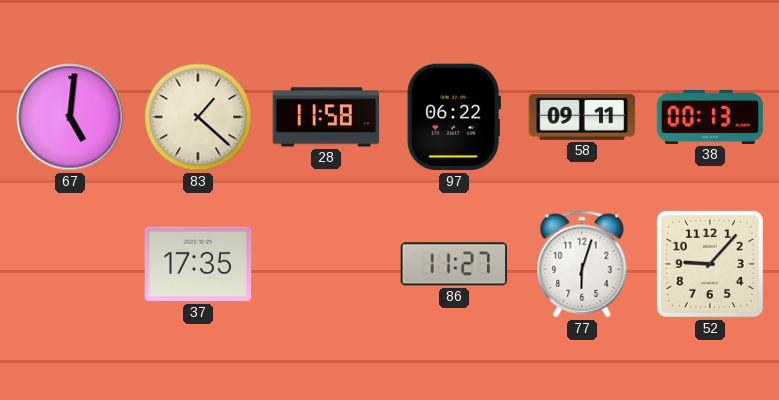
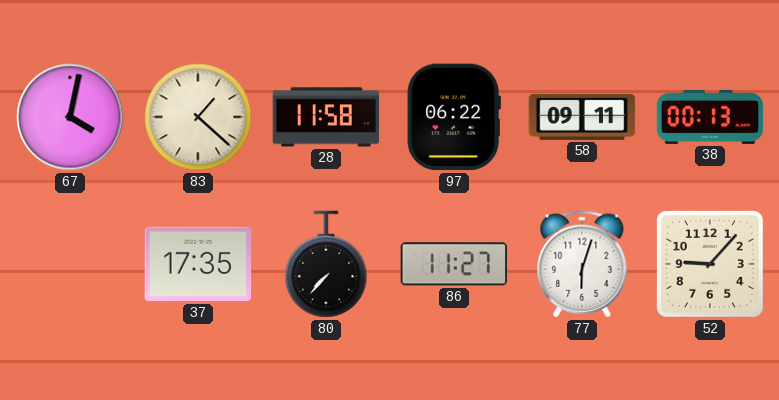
67: 5:01 -> 4:02
80: none -> 7:37
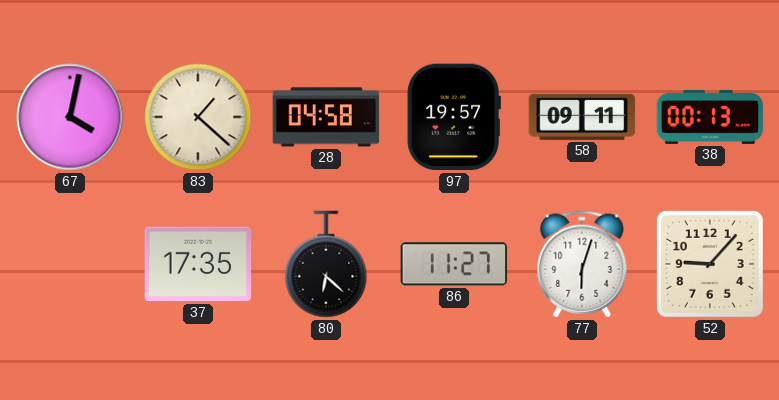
28: 11:58 -> 04:58
97: 06:22 -> 19:57
80: 7:37 -> 6:22
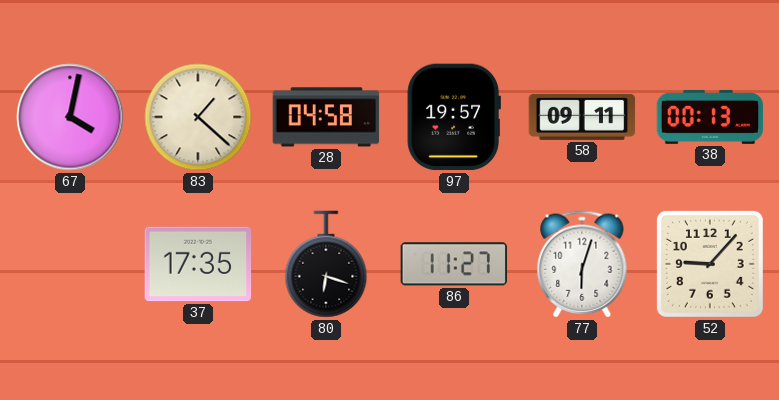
80: 6:22 -> 6:18
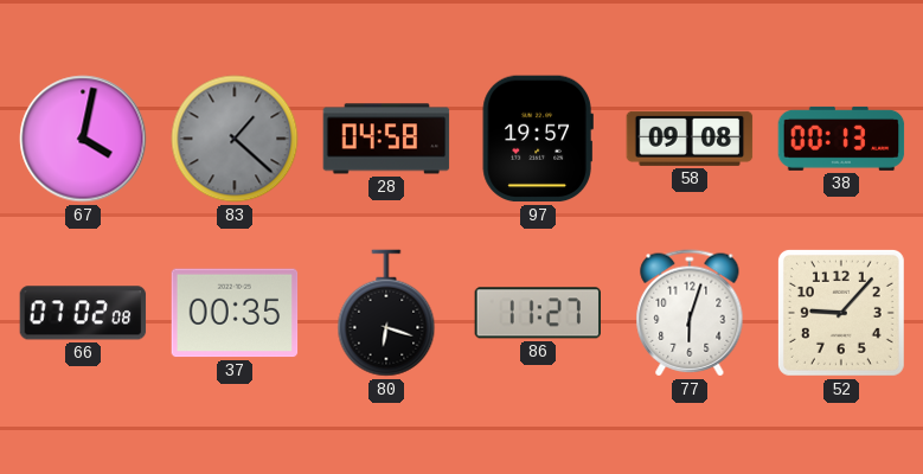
83 dial: cream -> grey
58: 09:11 -> 09:08
66: none -> 07:02
37: 17:35 -> 00:35
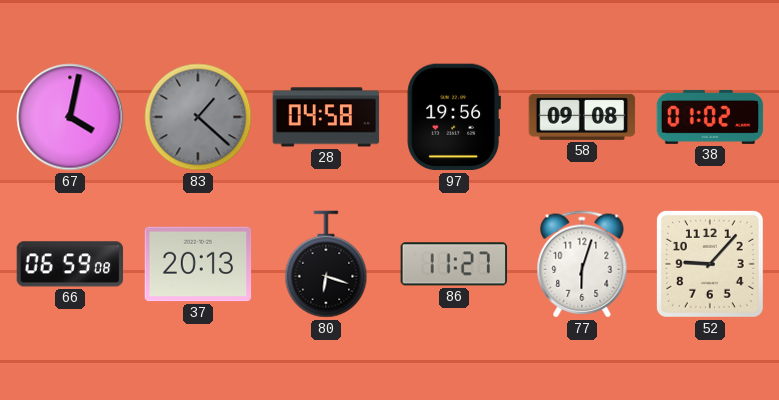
97: 19:57 -> 19:56
38: 00:13 -> 01:02
66: 07:02 -> 06:59
37: 00:35 -> 20:13
